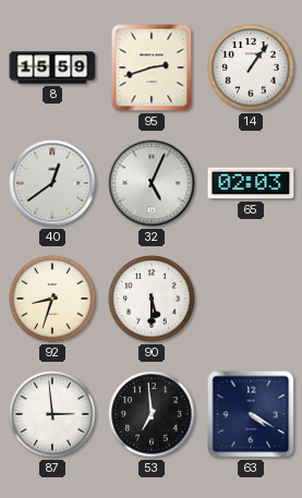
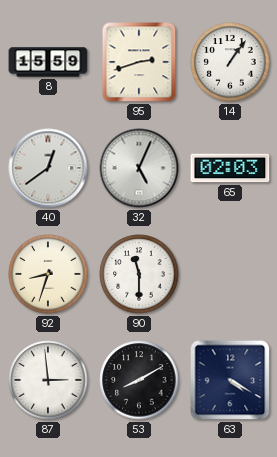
90: 5:30 -> 11:30
53: 6:59 -> 8:10
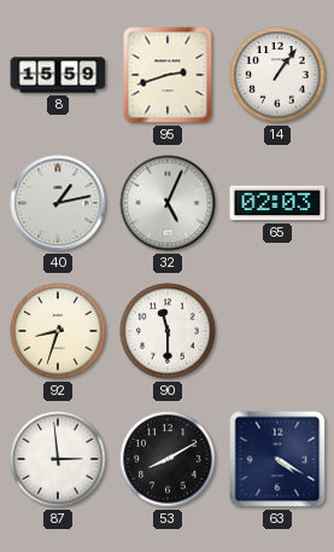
40: 12:39 -> 1:13
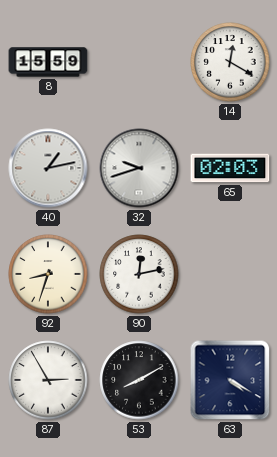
95: 2:42 -> none
14: 1:06 -> 12:20
32: 5:04 -> 9:42
90: 11:30 -> 12:13
87: 2:59 -> 2:55
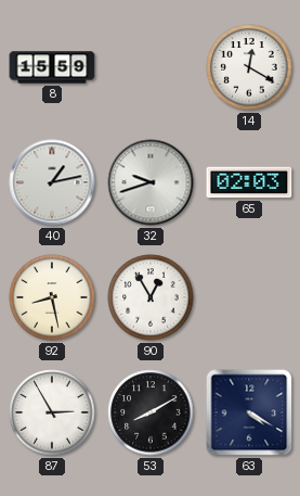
92: 8:33 -> 8:28
90: 12:13 -> 12:55
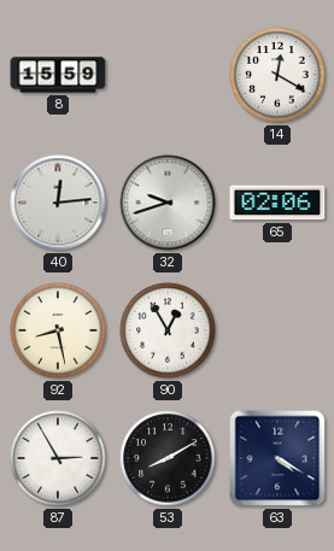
40: 1:13 -> 12:14
65: 02:03 -> 02:06
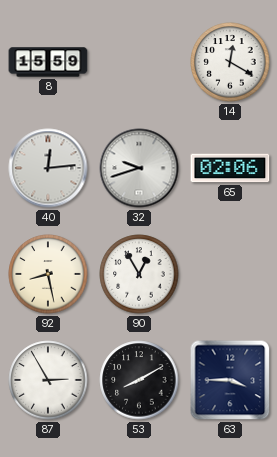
63: 4:20 -> 3:45
